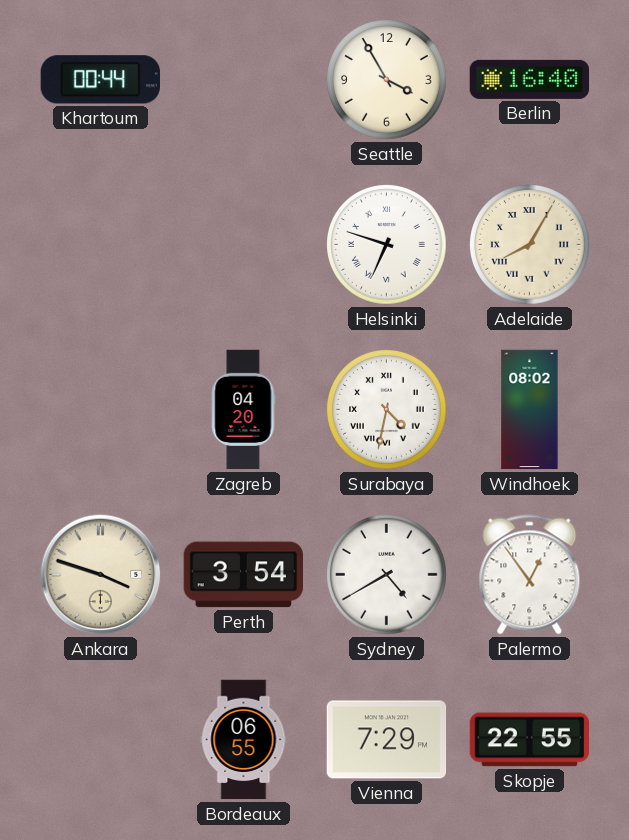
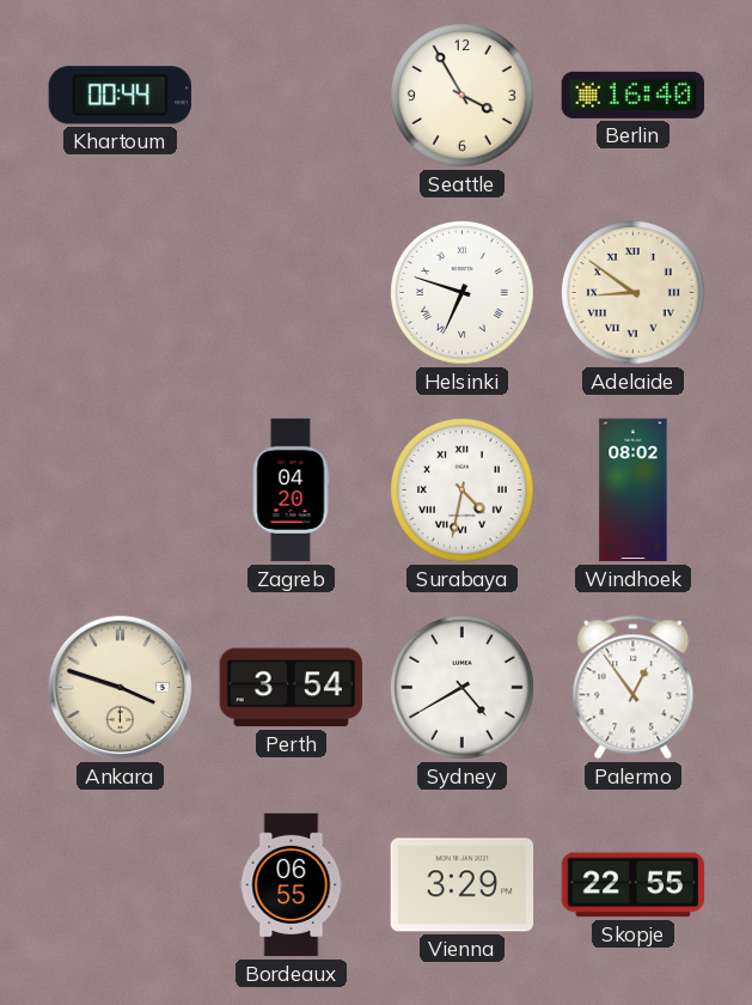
Adelaide: 8:05 -> 8:51
Vienna: 7:29 -> 3:29
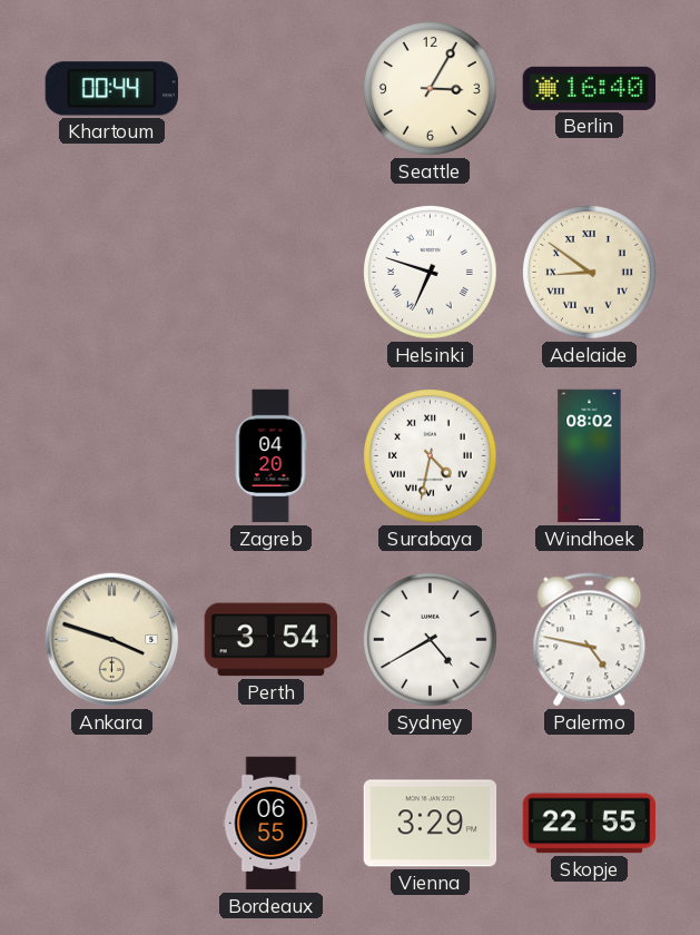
Seattle: 3:55 -> 3:05
Palermo: 12:54 -> 4:47
